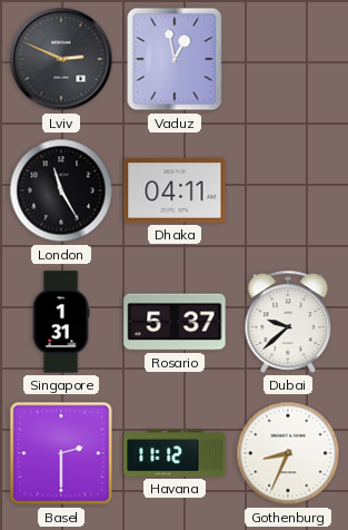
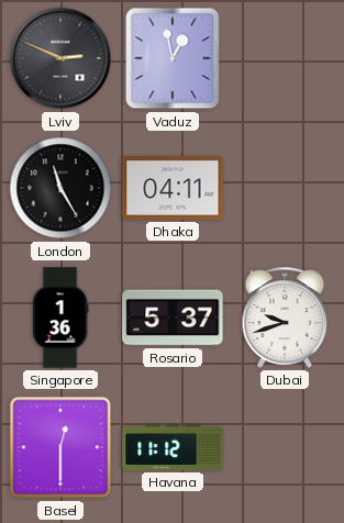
Singapore: 1:31 -> 1:36
Dubai: 9:38 -> 9:42
Basel: 2:30 -> 12:30
Gothenburg: 8:34 -> none
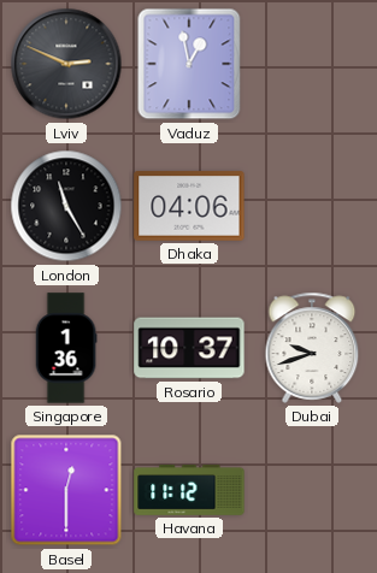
Dhaka: 04:11 -> 04:06
Rosario: 5:37 -> 10:37
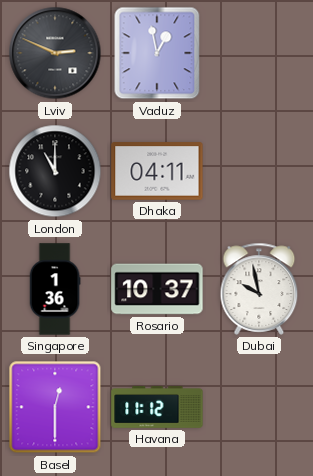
London: 11:25 -> 11:00
Dhaka: 04:06 -> 04:11
Dubai: 9:42 -> 9:58
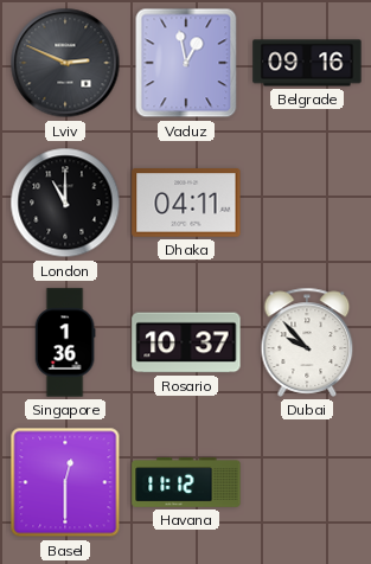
Belgrade: none -> 09:16
Dubai: 9:58 -> 9:53
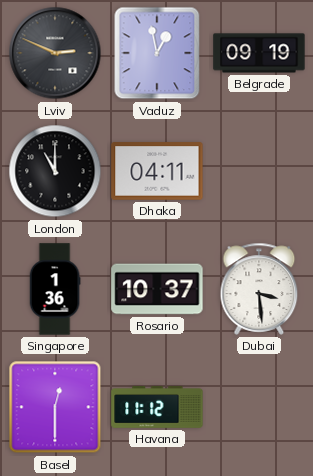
Belgrade: 09:16 -> 09:19
Dubai: 9:53 -> 3:29
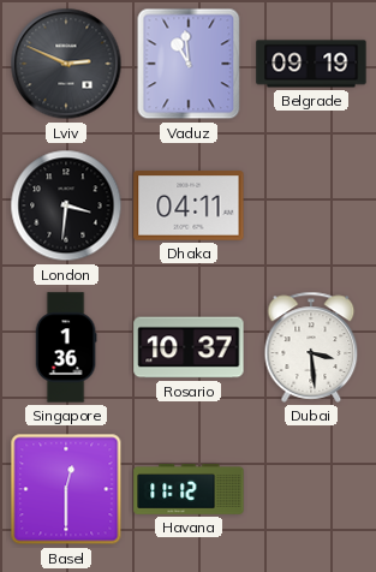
Vaduz: 12:58 -> 10:59
London: 11:00 -> 3:31
